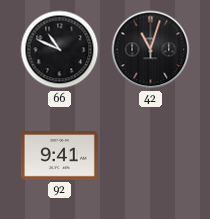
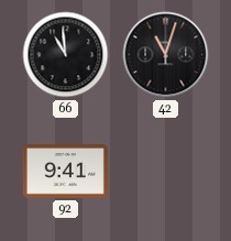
66: 10:49 -> 10:59
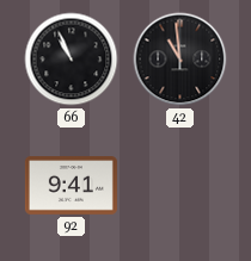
66: 10:59 -> 10:56
42: 11:03 -> 10:59
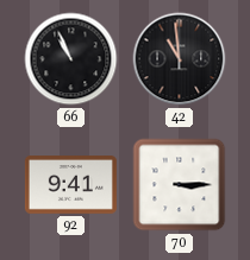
70: none -> 3:15
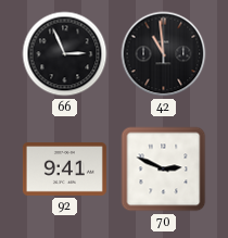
66: 10:56 -> 2:56
70: 3:15 -> 2:49
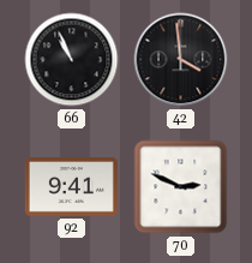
66: 2:56 -> 10:56
42: 10:59 -> 3:59
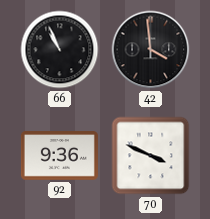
92: 9:41 -> 9:36
70: 2:49 -> 3:49
